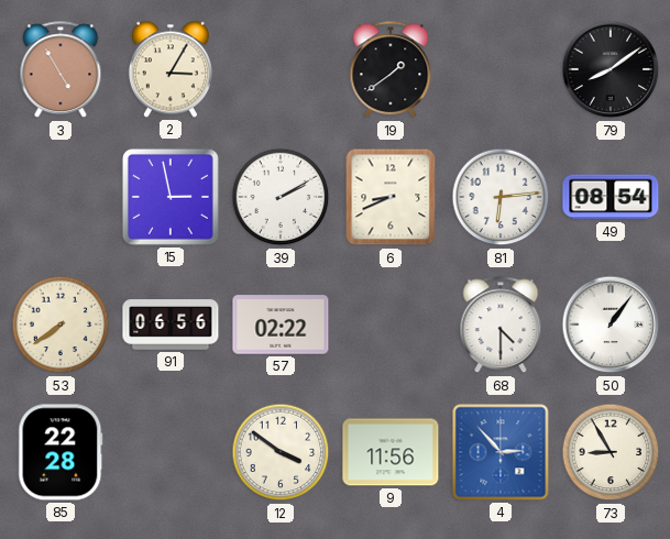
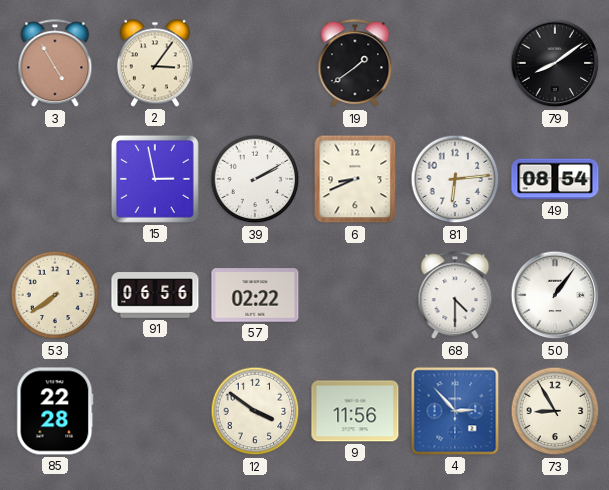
2: 3:05 -> 3:06
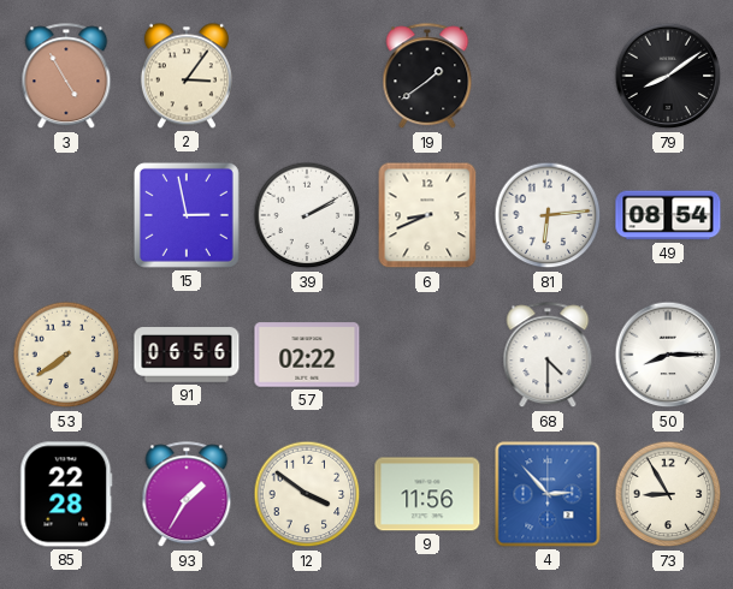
50: 1:06 -> 8:15
93: none -> 1:35
